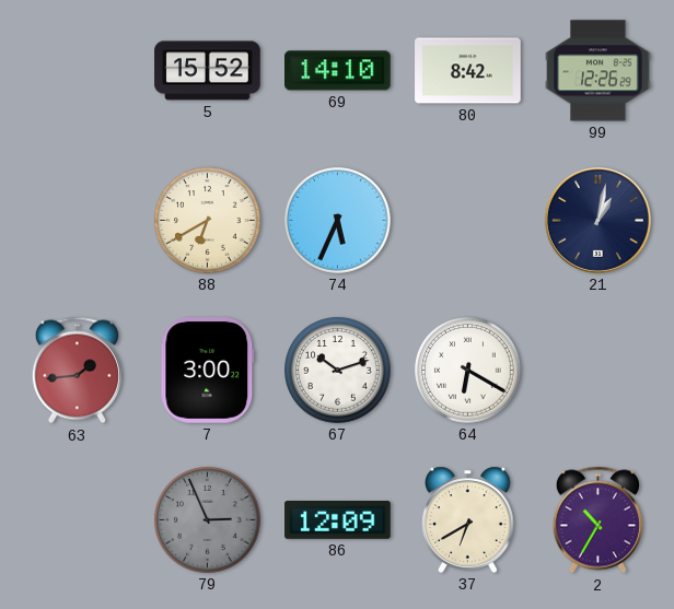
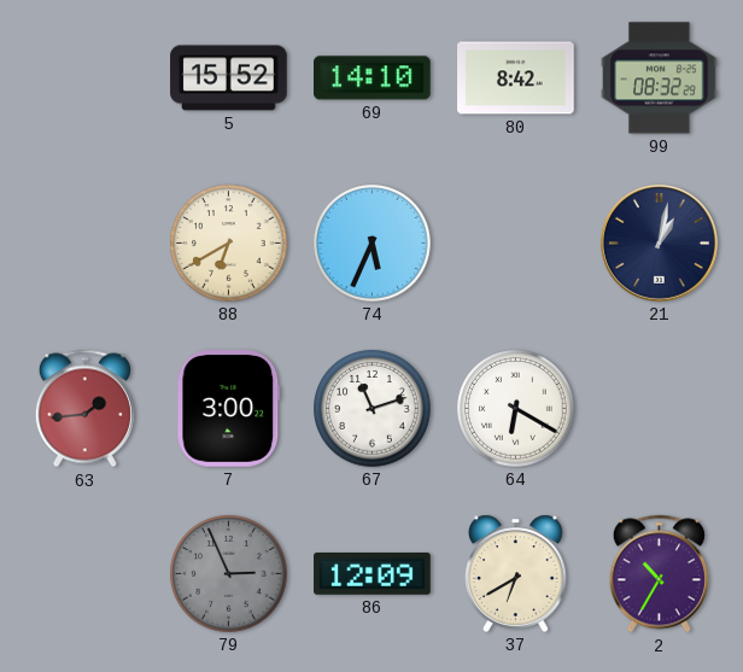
99: 12:26 -> 08:32
67: 10:12 -> 11:12
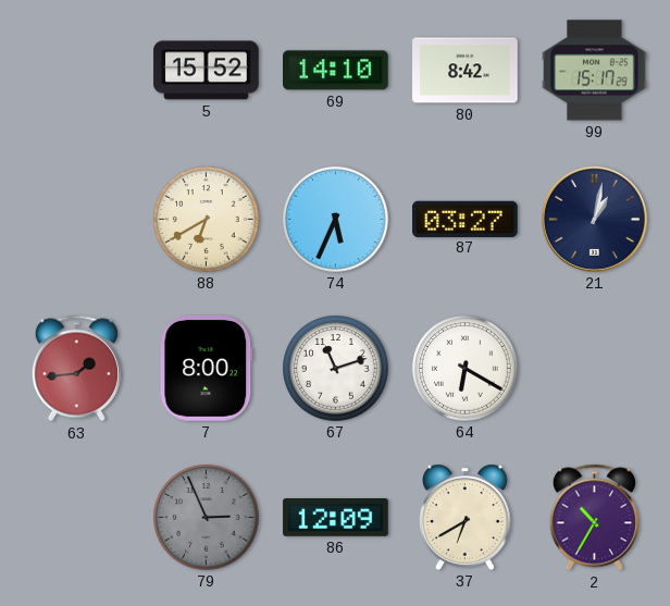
99: 08:32 -> 15:17
87: none -> 03:27
7: 3:00 -> 8:00
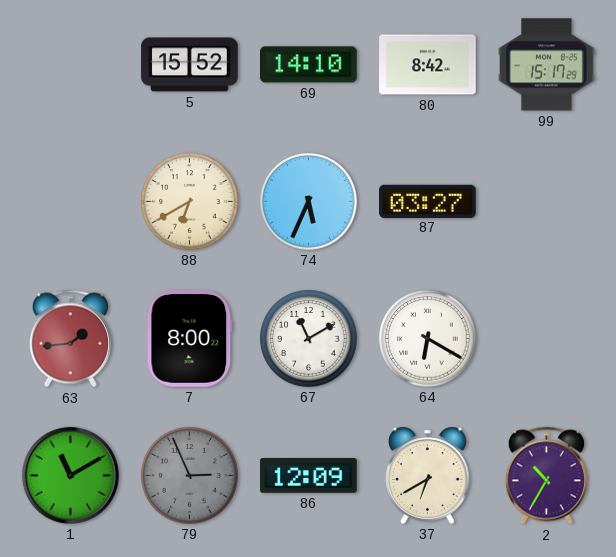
21: 1:02 -> none
67: 11:12 -> 11:10
1: none -> 11:10
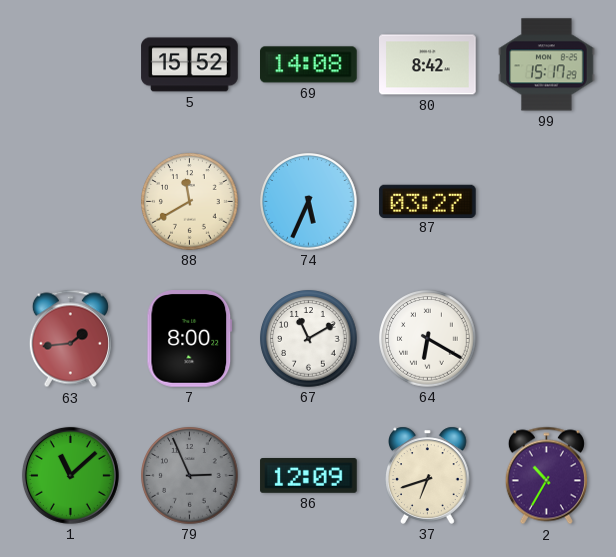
69: 14:10 -> 14:08
88: 6:40 -> 11:40
1: 11:10 -> 11:08
37: 6:40 -> 6:42
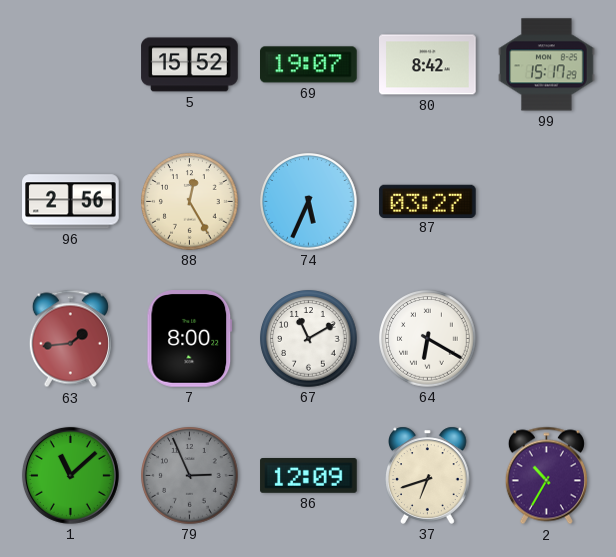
69: 14:08 -> 19:07
96: none -> 2:56
88: 11:40 -> 12:25
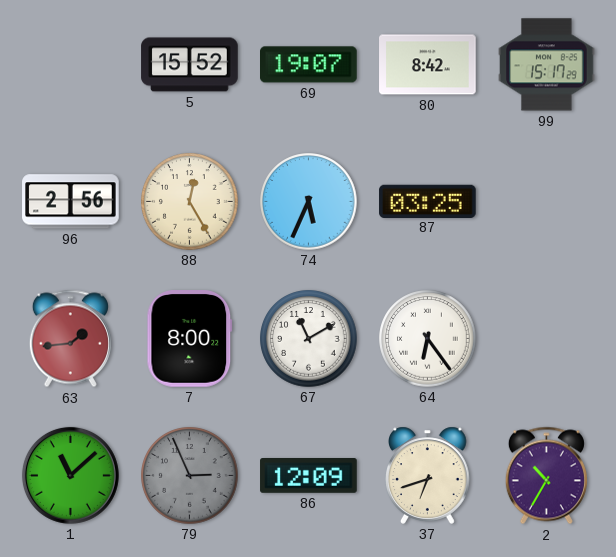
87: 03:27 -> 03:25
64: 6:20 -> 6:24
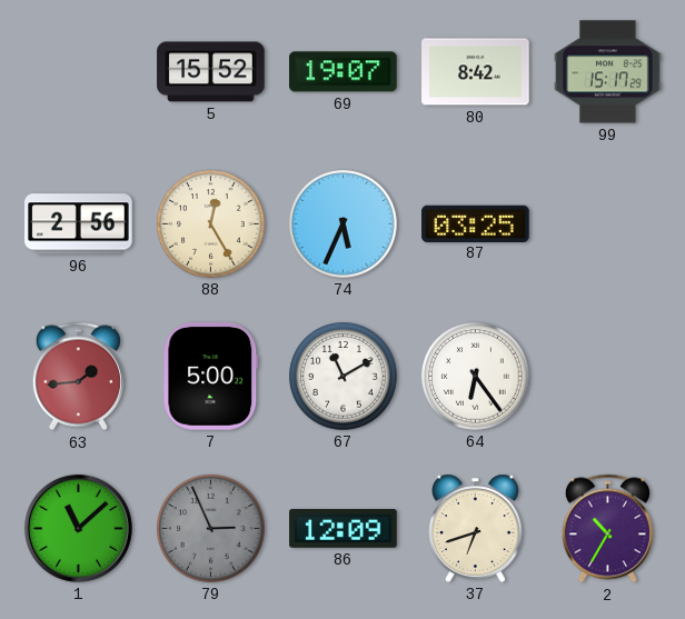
7: 8:00 -> 5:00
